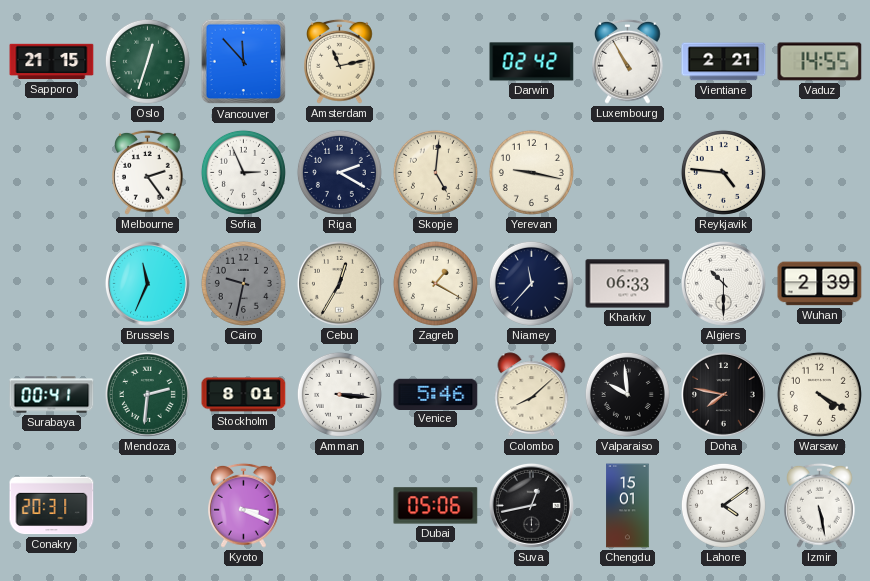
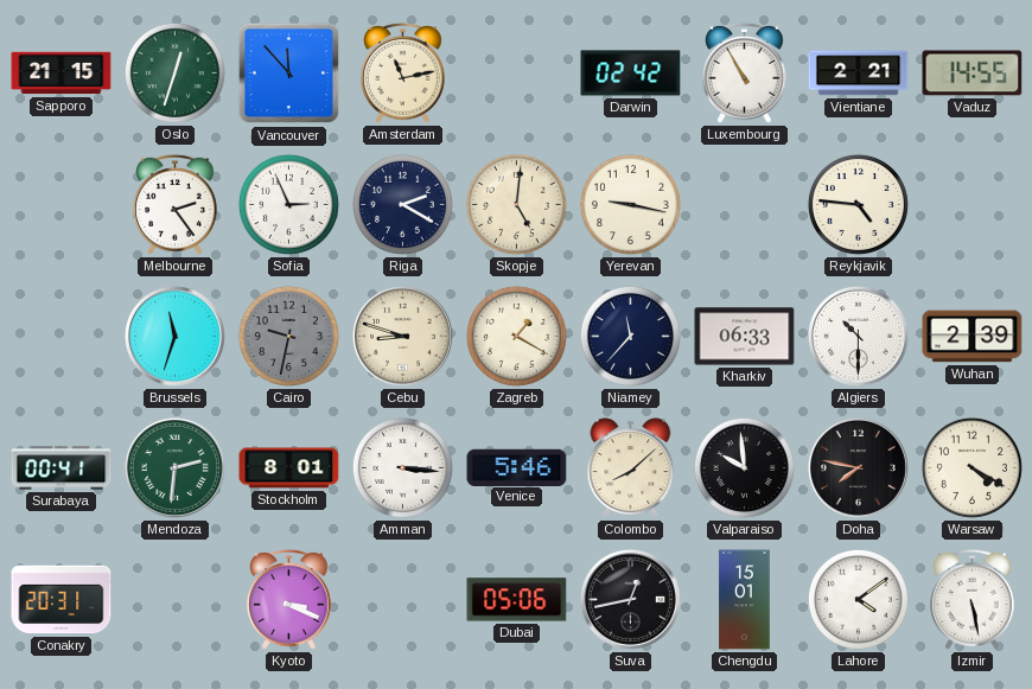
Brussels: 11:34 -> 11:33
Cebu: 12:35 -> 8:48
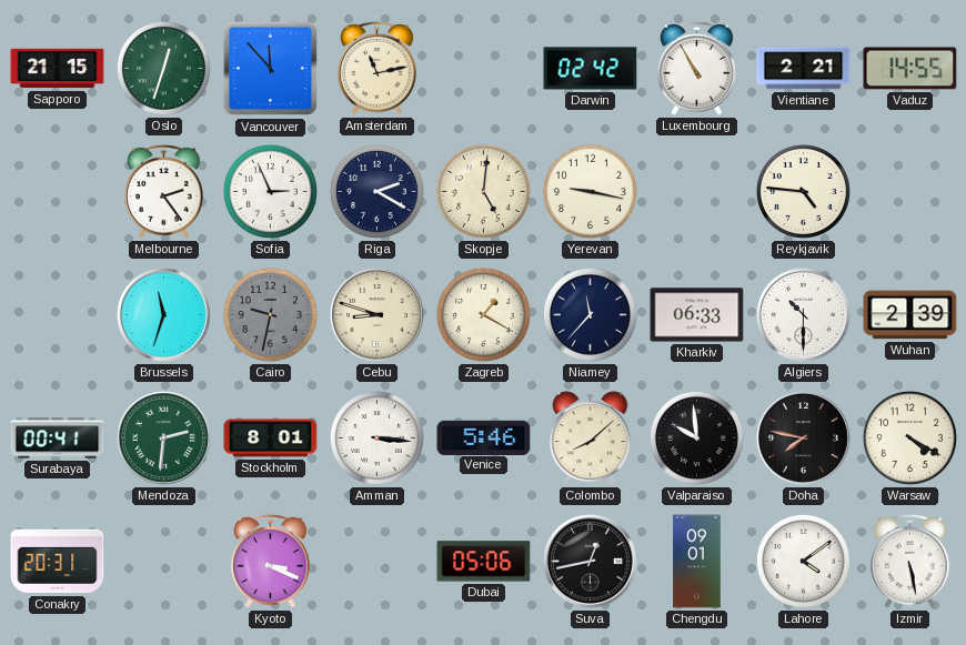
Chengdu: 15:01 -> 09:01
